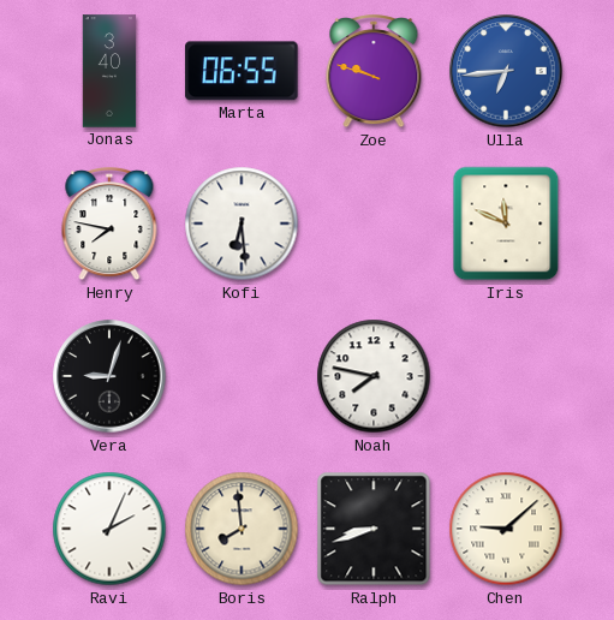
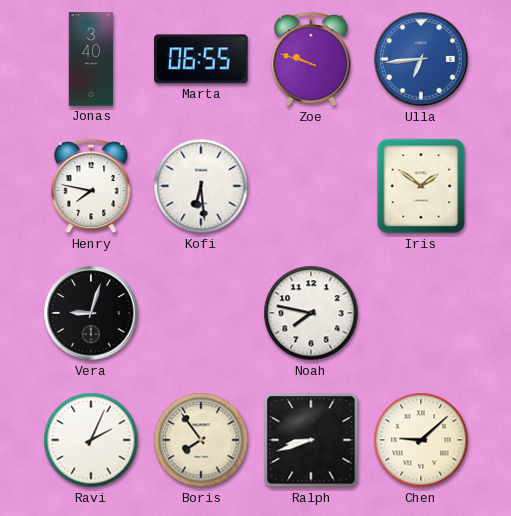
Iris: 11:49 -> 1:51
Boris: 7:59 -> 7:54
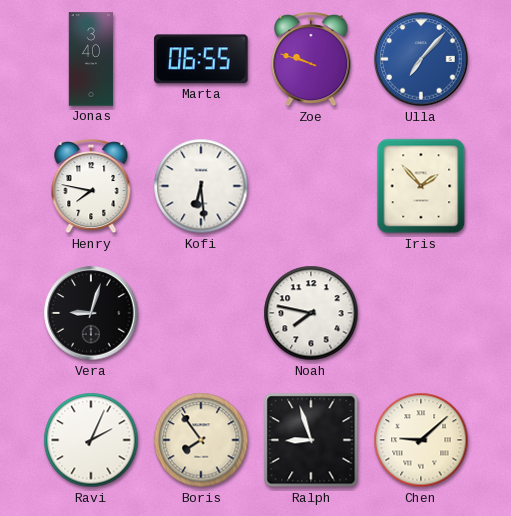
Ulla: 6:44 -> 7:07
Iris: 1:51 -> 1:53
Ralph: 8:42 -> 8:57
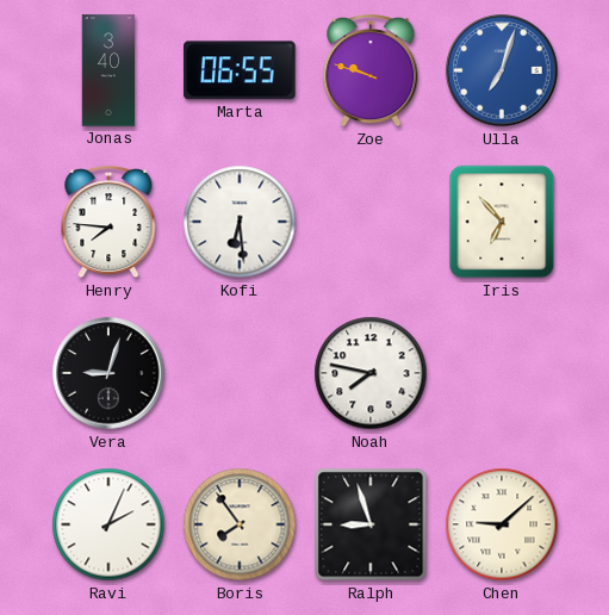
Ulla: 7:07 -> 7:03
Henry: 7:47 -> 7:46
Iris: 1:53 -> 6:53
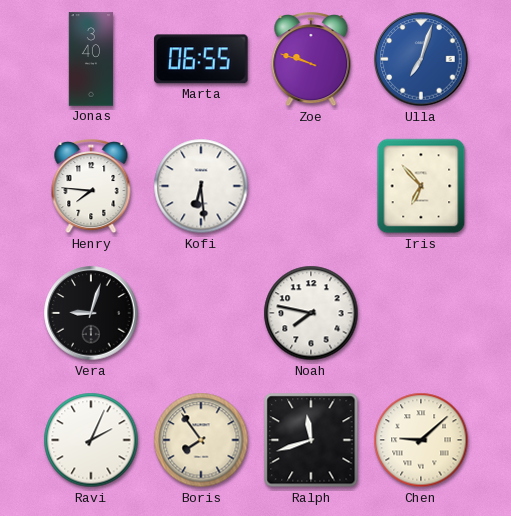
Ralph: 8:57 -> 11:42
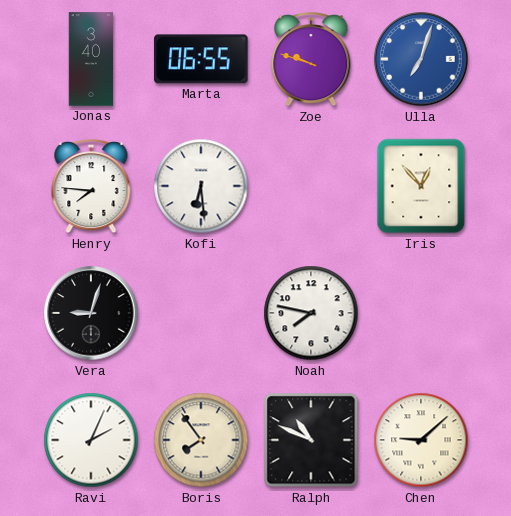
Iris: 6:53 -> 12:53
Ralph: 11:42 -> 10:49
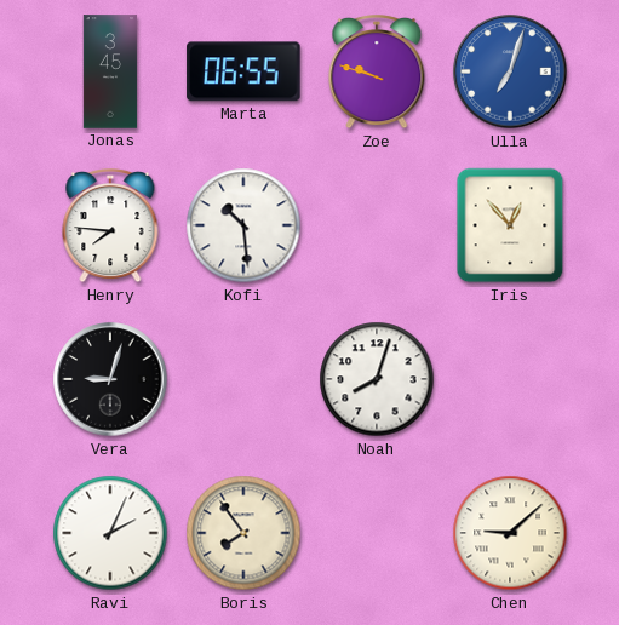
Jonas: 3:40 -> 3:45
Kofi: 6:29 -> 10:29
Noah: 7:47 -> 8:03
Ralph: 10:49 -> none
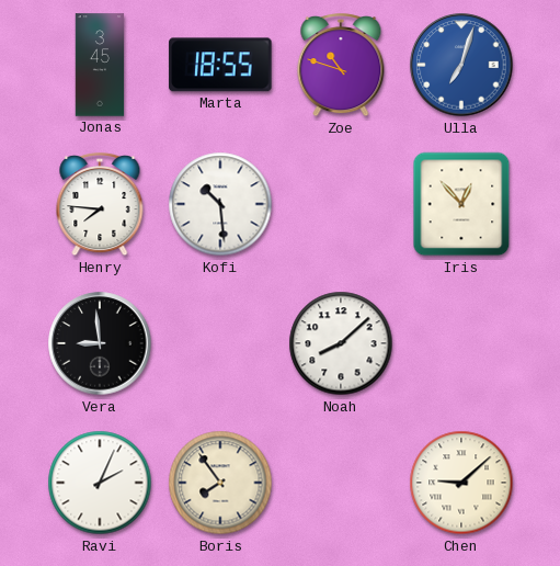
Marta: 06:55 -> 18:55
Zoe: 9:48 -> 10:48
Vera: 9:03 -> 8:59
Noah: 8:03 -> 8:08
